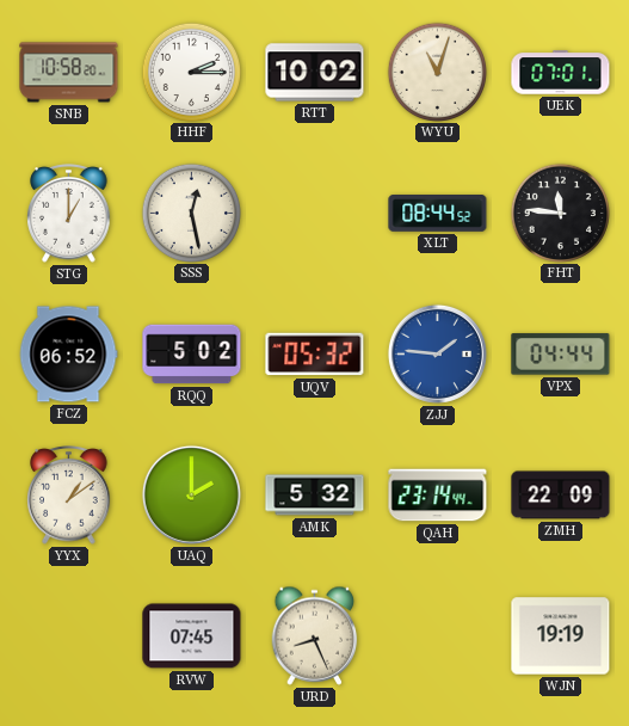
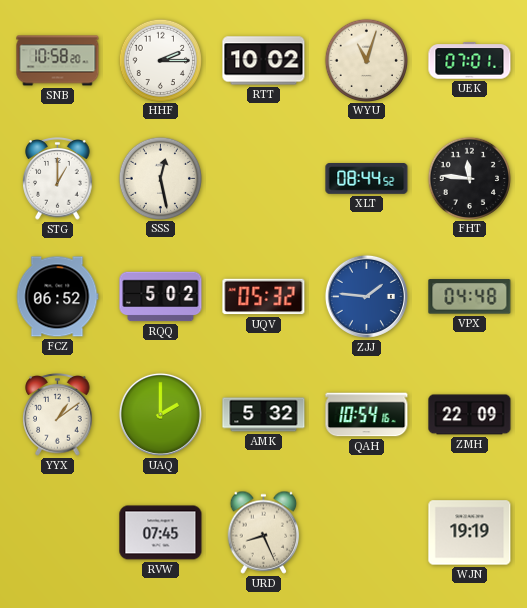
VPX: 04:44 -> 04:48
QAH: 23:14 -> 10:54
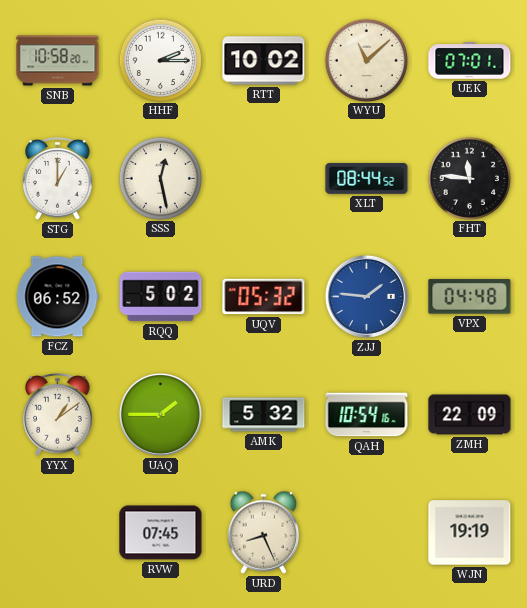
WYU: 11:03 -> 11:08
UAQ: 2:00 -> 1:45
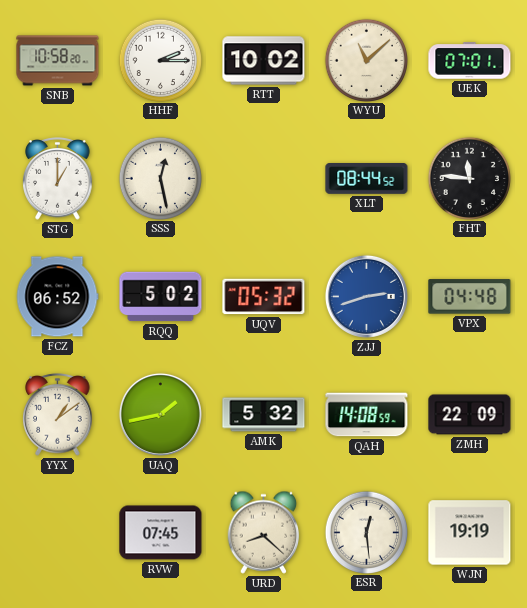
ZJJ: 1:46 -> 2:42
UAQ: 1:45 -> 1:43
QAH: 10:54 -> 14:08
URD: 8:26 -> 8:22
ESR: none -> 12:29
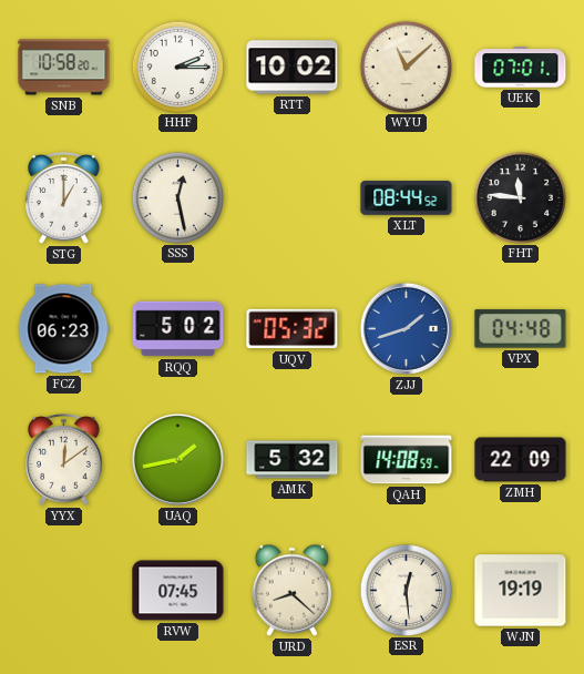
FCZ: 06:52 -> 06:23
ZJJ: 2:42 -> 1:42
YYX: 1:09 -> 12:09
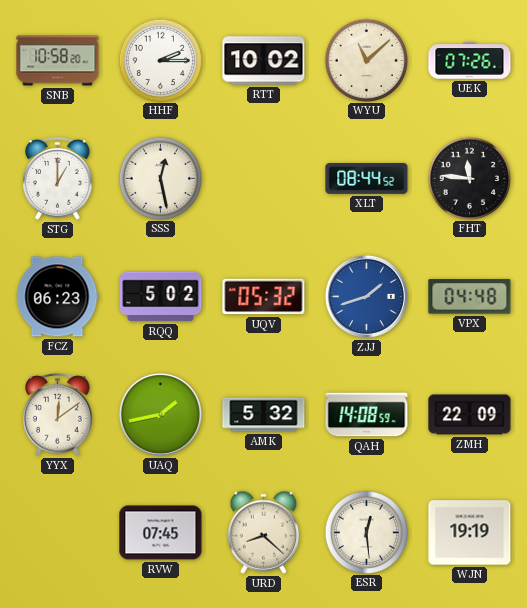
UEK: 07:01 -> 07:26
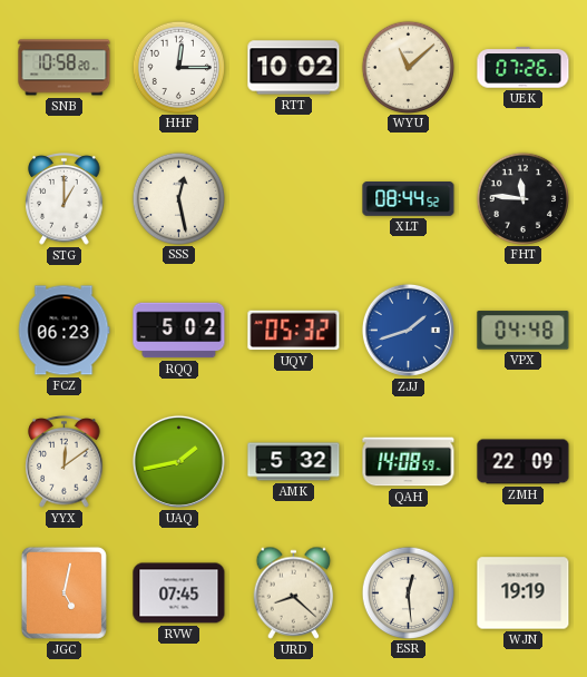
HHF: 2:15 -> 12:15
JGC: none -> 5:02
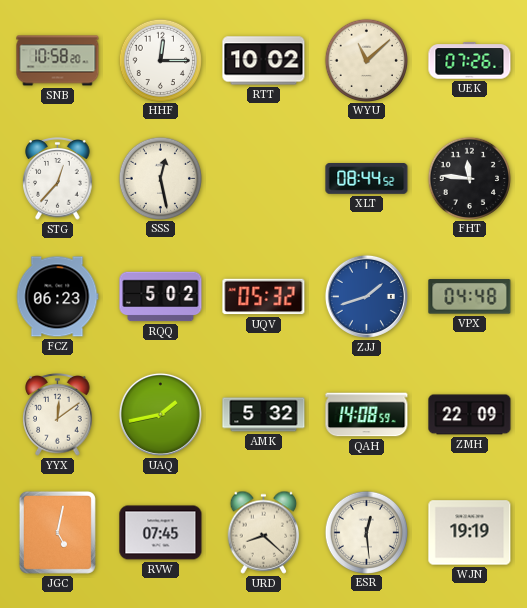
STG: 1:00 -> 12:37
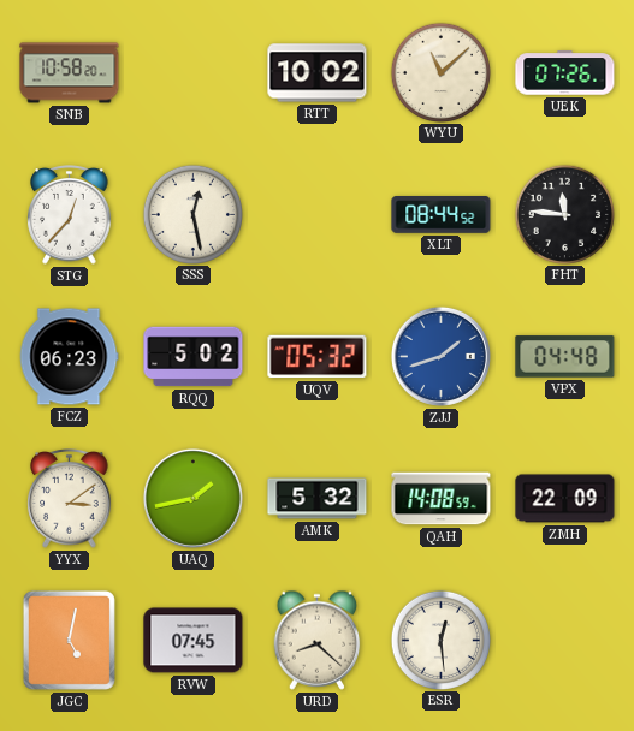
HHF: 12:15 -> none
YYX: 12:09 -> 3:09
WJN: 19:19 -> none
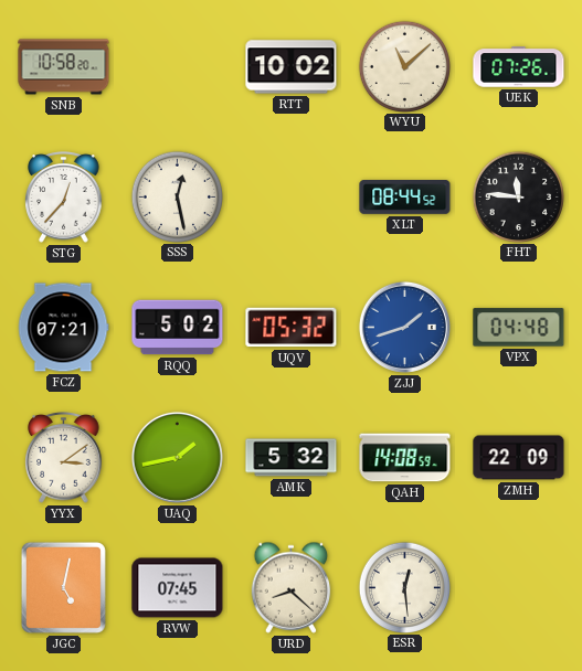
FCZ: 06:23 -> 07:21
